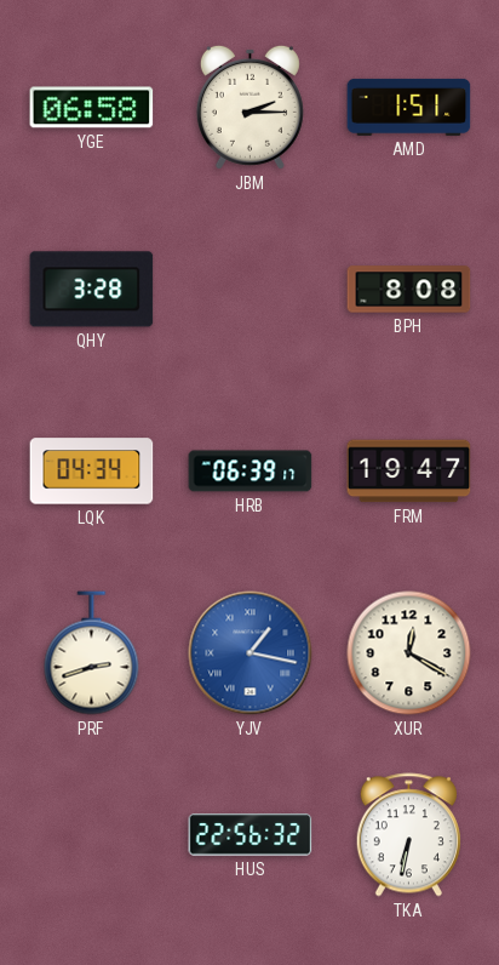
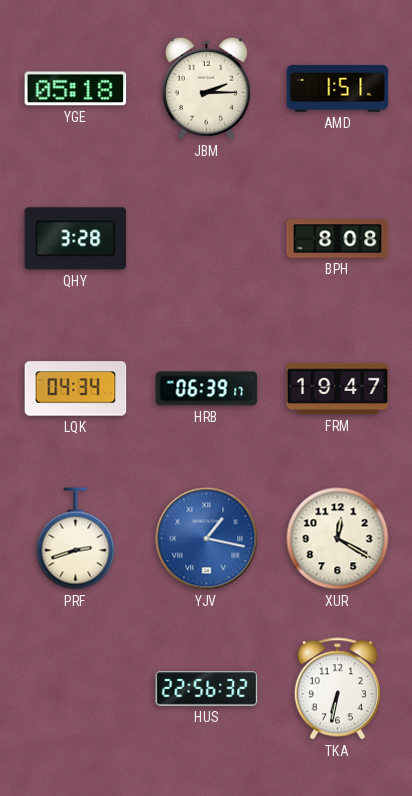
YGE: 06:58 -> 05:18
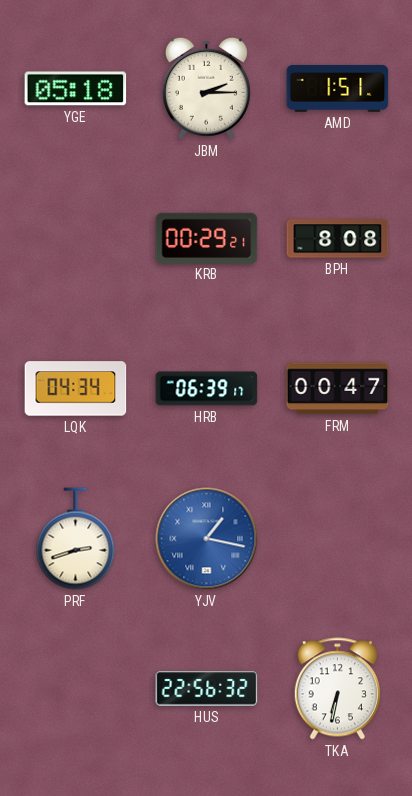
QHY: 3:28 -> none
KRB: none -> 00:29
FRM: 19:47 -> 00:47
XUR: 12:20 -> none
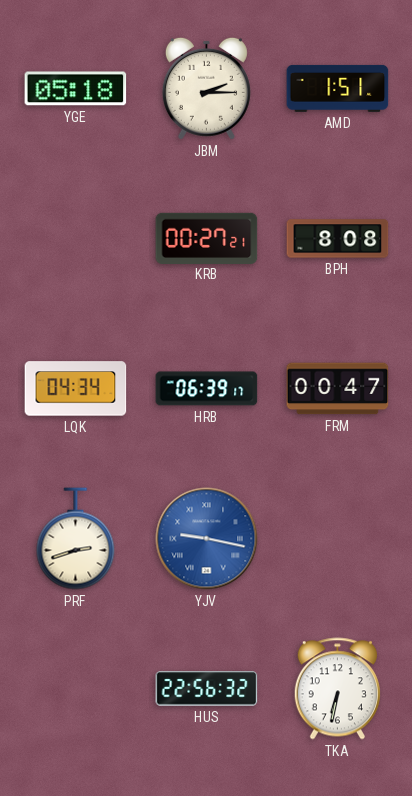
KRB: 00:29 -> 00:27
YJV: 1:17 -> 9:17
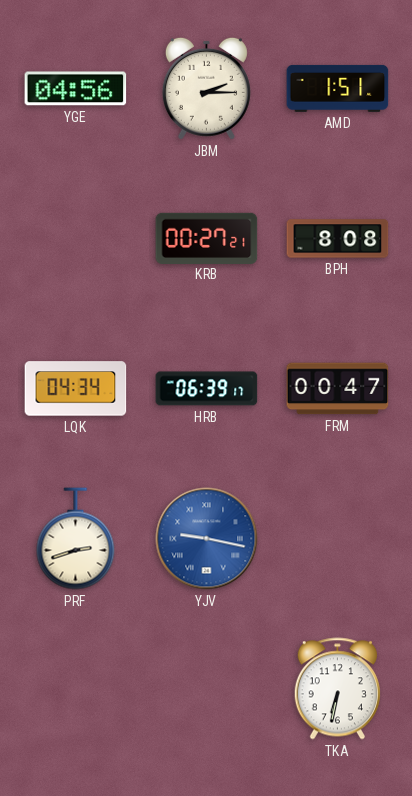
YGE: 05:18 -> 04:56
HUS: 22:56 -> none
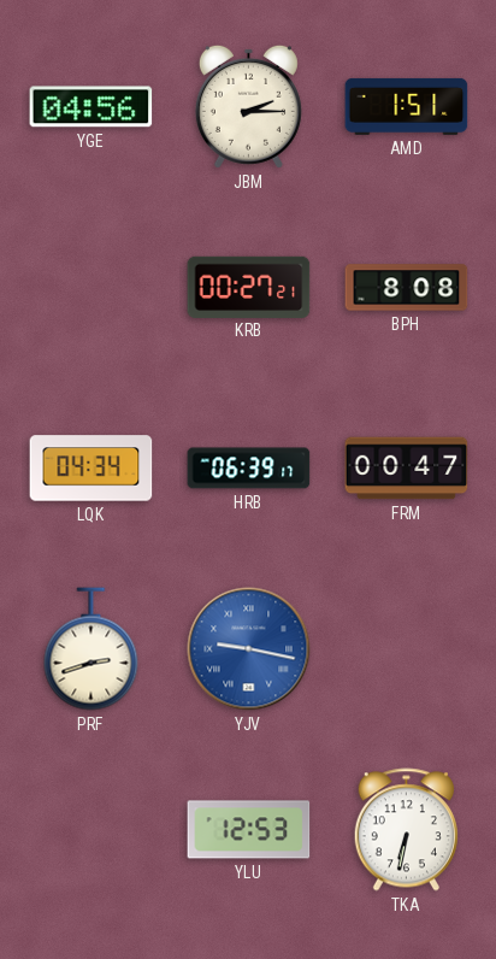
YLU: none -> 12:53
